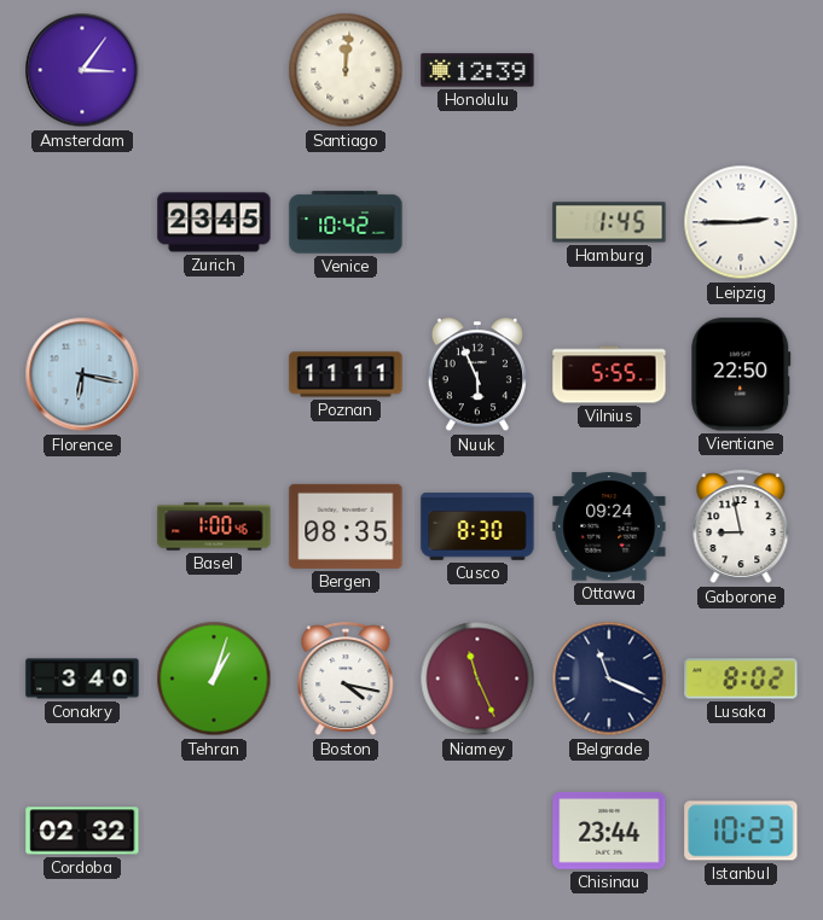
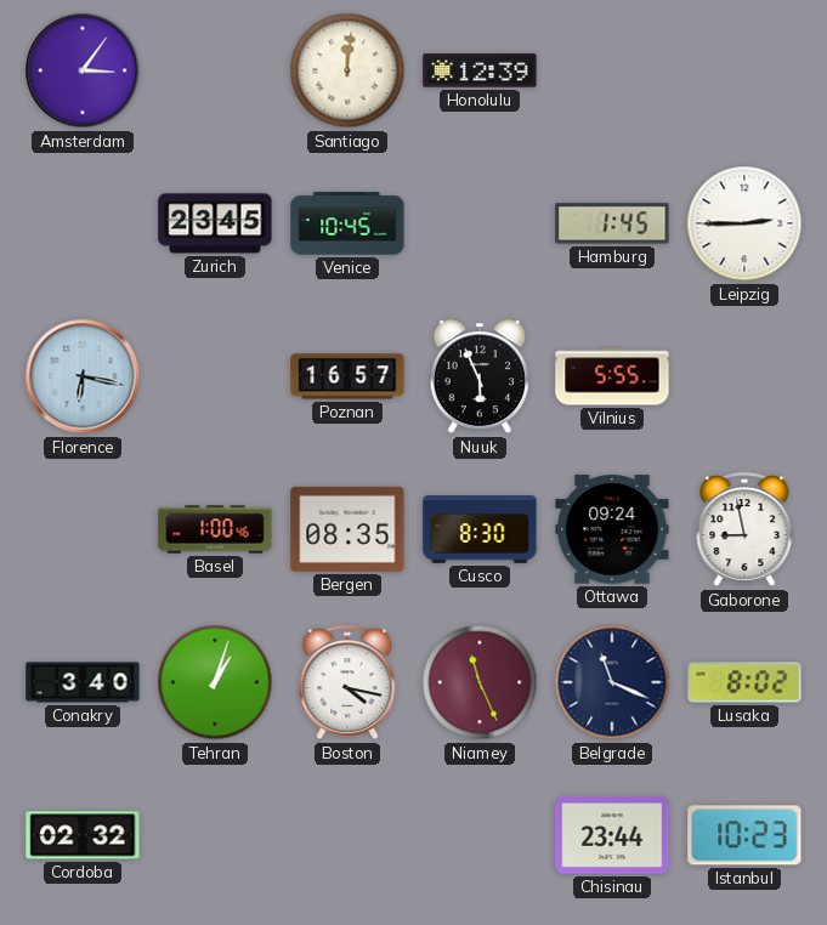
Venice: 10:42 -> 10:45
Poznan: 11:11 -> 16:57
Vientiane: 22:50 -> none
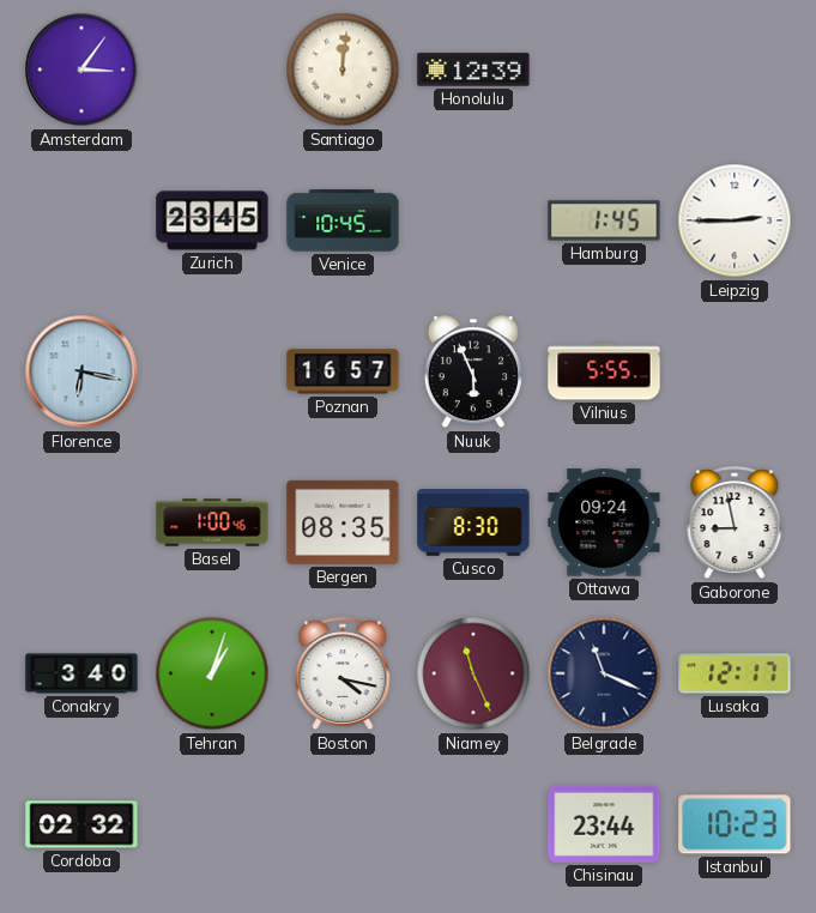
Lusaka: 8:02 -> 12:17
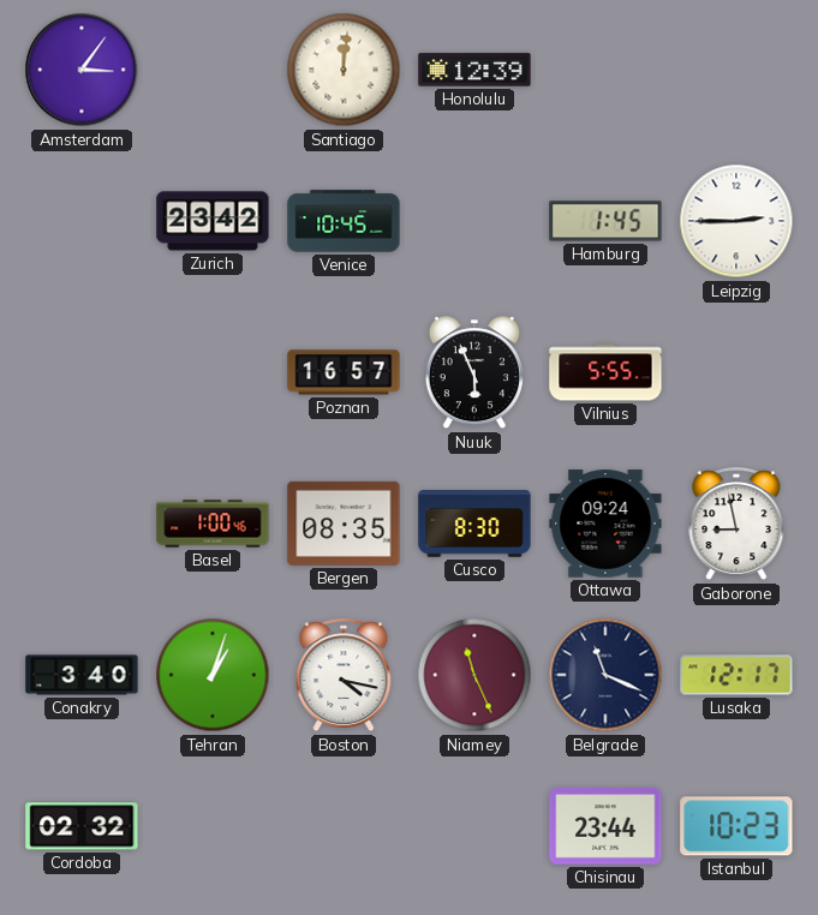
Zurich: 23:45 -> 23:42
Florence: 6:17 -> none
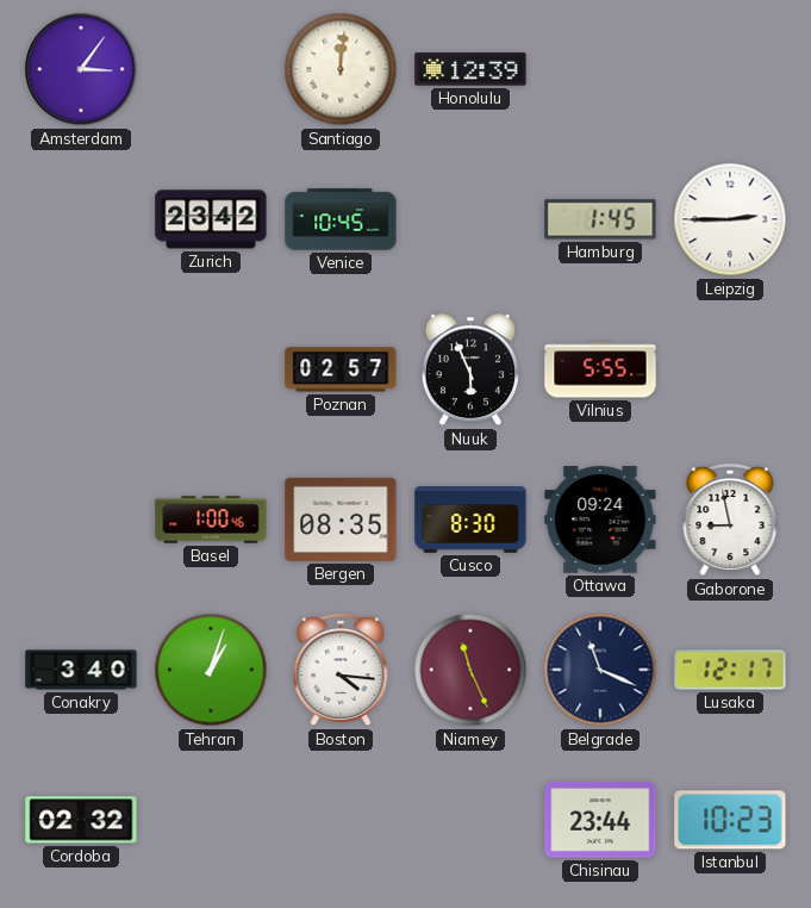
Poznan: 16:57 -> 02:57
Boston: 4:17 -> 4:16
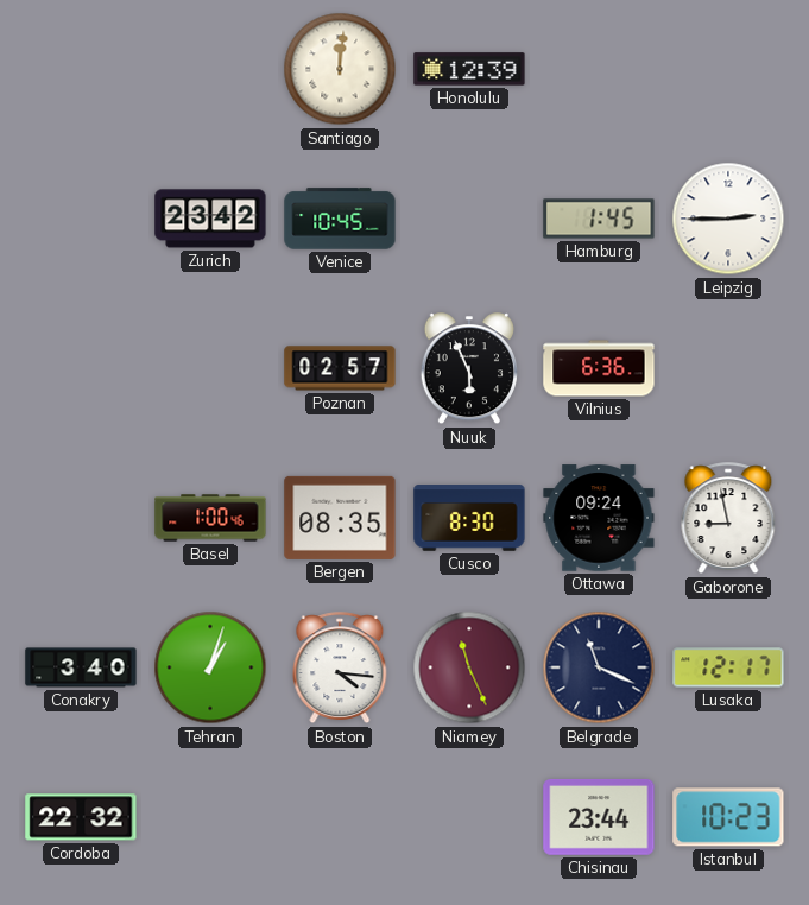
Amsterdam: 3:06 -> none
Vilnius: 5:55 -> 6:36
Cordoba: 02:32 -> 22:32
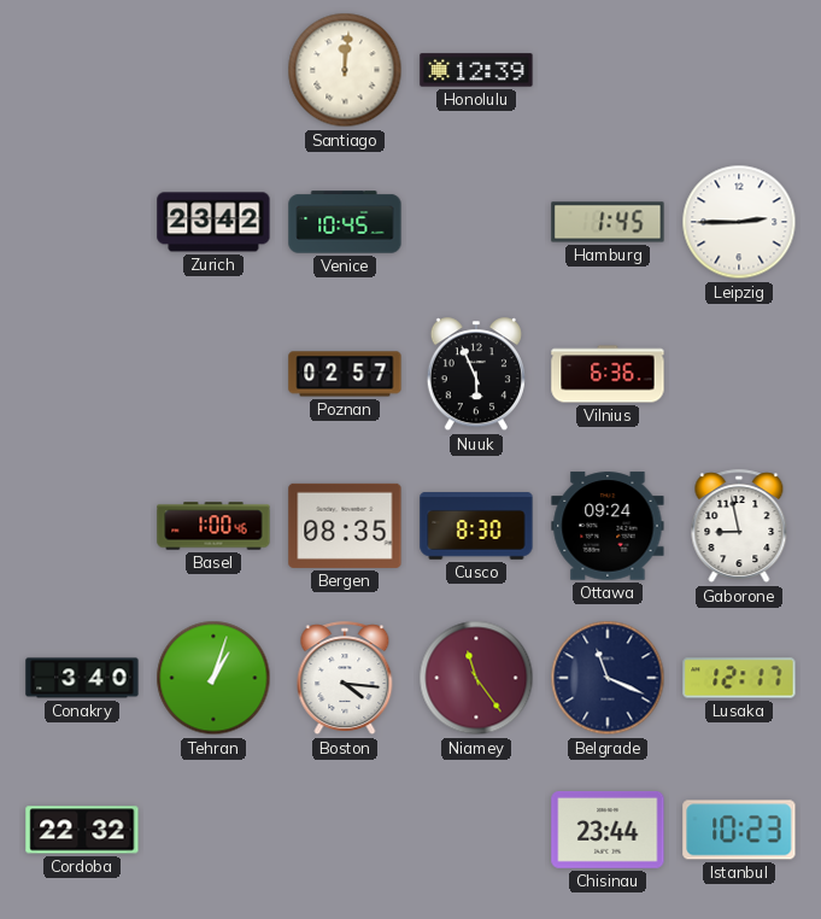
Niamey: 11:26 -> 11:24
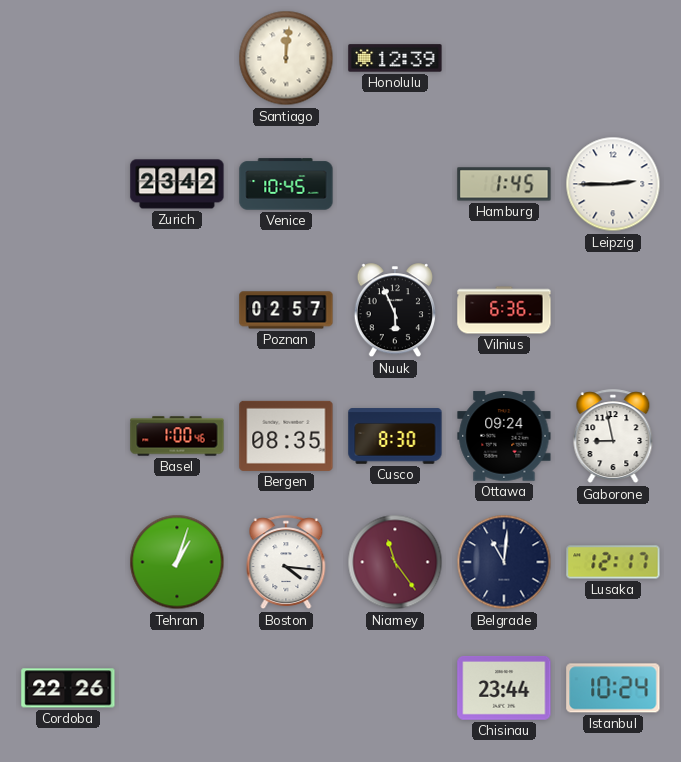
Conakry: 3:40 -> none
Belgrade: 11:19 -> 11:01
Cordoba: 22:32 -> 22:26
Istanbul: 10:23 -> 10:24
